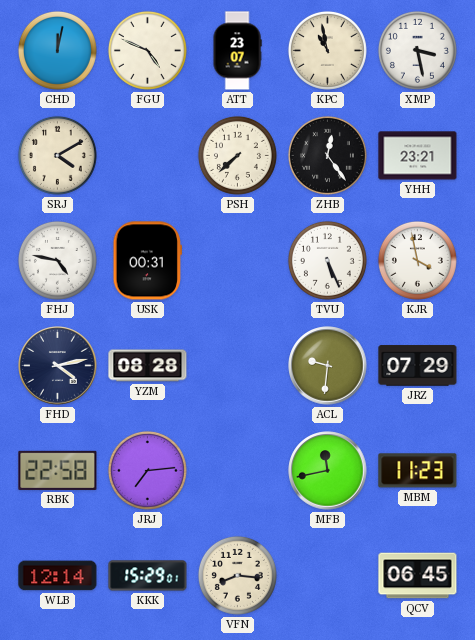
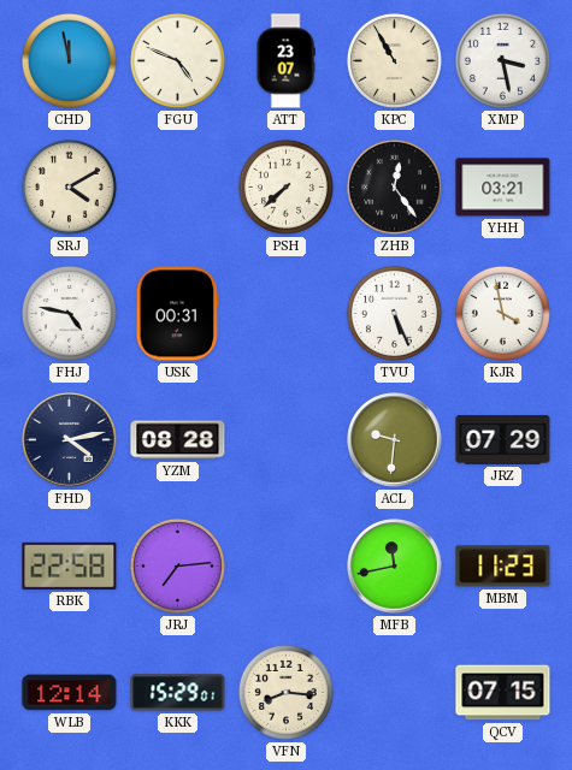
CHD: 12:02 -> 11:58
KPC: 10:58 -> 10:55
YHH: 23:21 -> 03:21
QCV: 06:45 -> 07:15
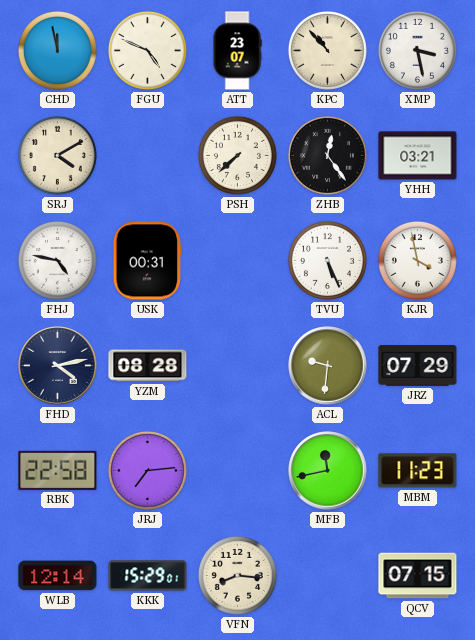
KPC: 10:55 -> 10:53
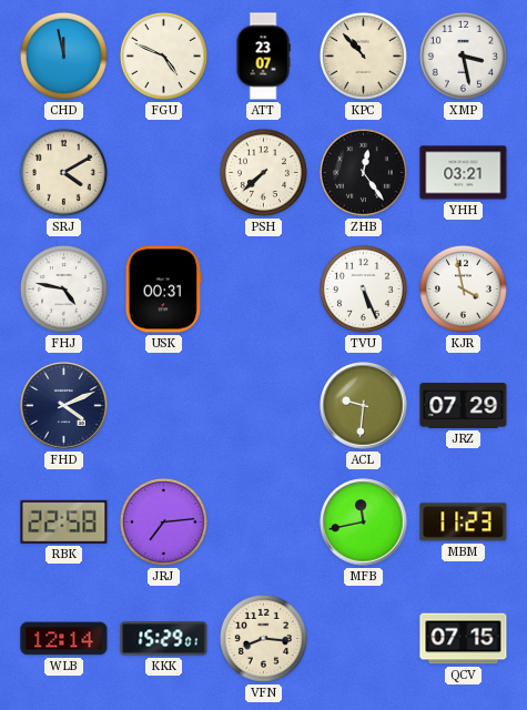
FHD: 4:13 -> 4:11
YZM: 08:28 -> none
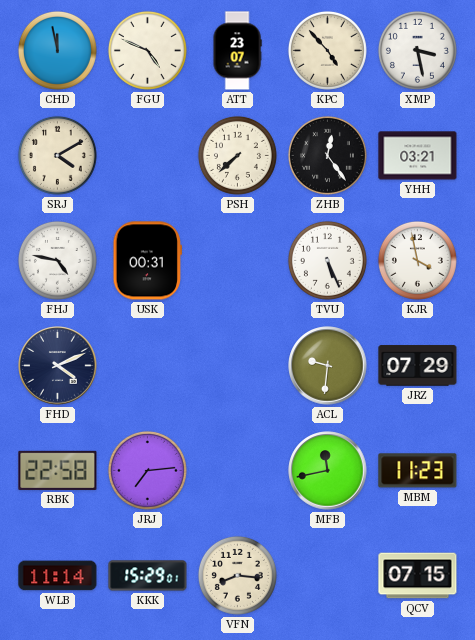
KPC: 10:53 -> 4:53
WLB: 12:14 -> 11:14
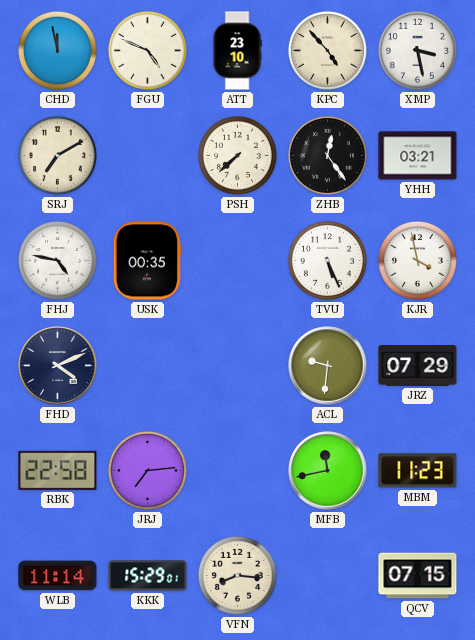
ATT: 23:07 -> 23:10
SRJ: 4:10 -> 7:10
USK: 00:31 -> 00:35
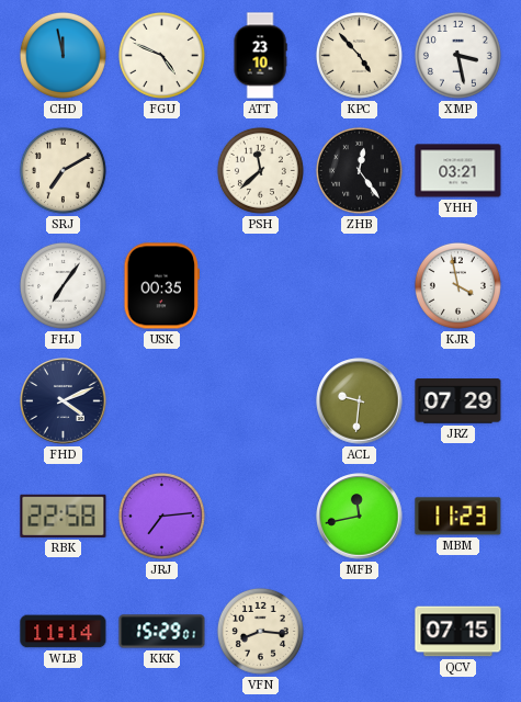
PSH: 7:38 -> 11:38
FHJ: 4:47 -> 7:06
TVU: 5:26 -> none
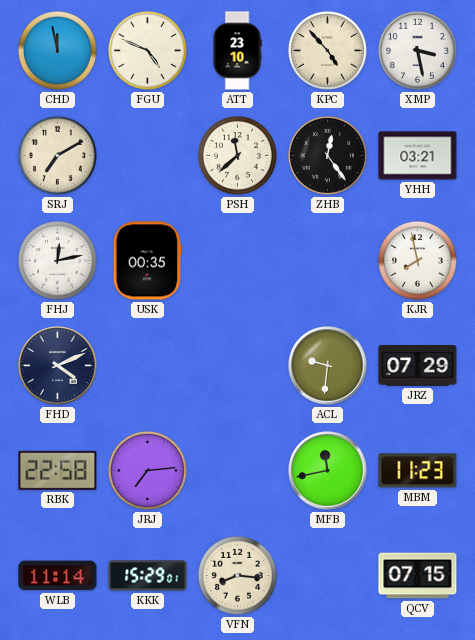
FHJ: 7:06 -> 12:13
KJR: 3:58 -> 7:58
